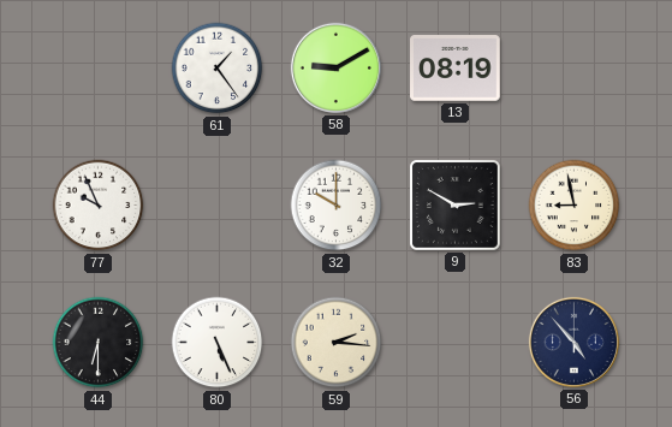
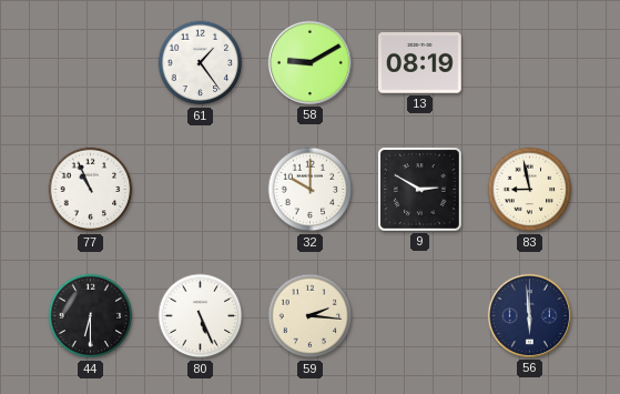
77: 9:56 -> 10:56
56: 4:53 -> 5:59
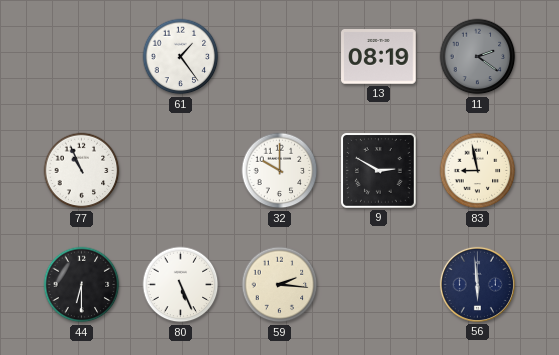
58: 9:10 -> none
11: none -> 2:21
